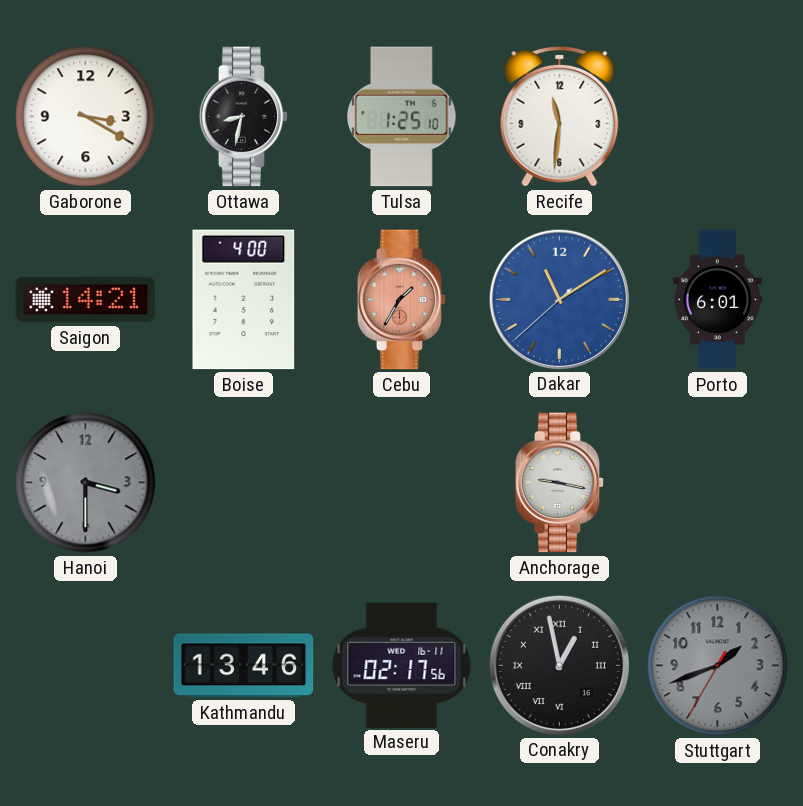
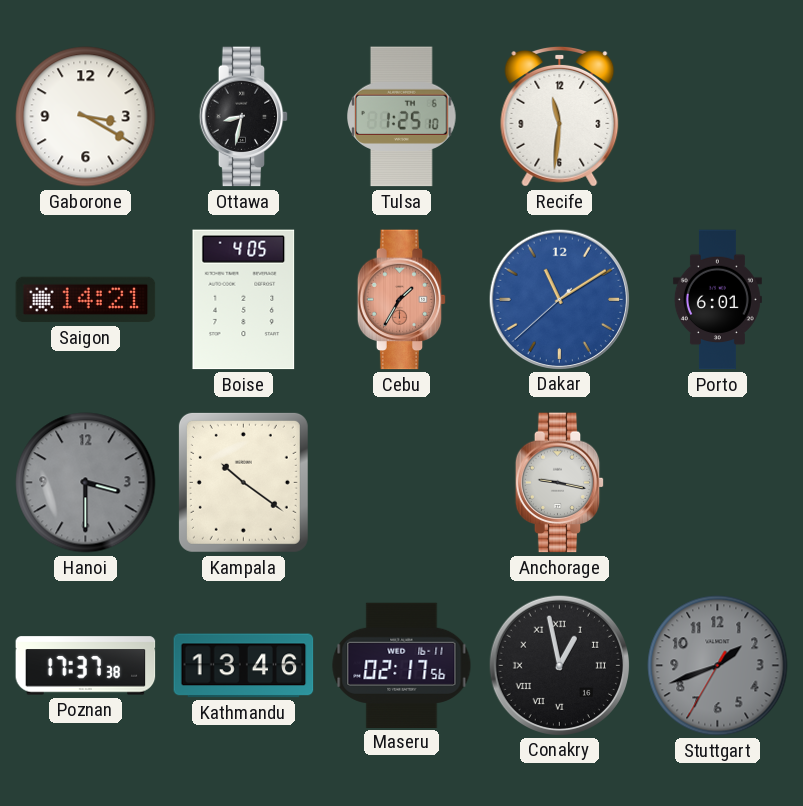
Boise: 4:00 -> 4:05
Kampala: none -> 10:21
Poznan: none -> 17:37
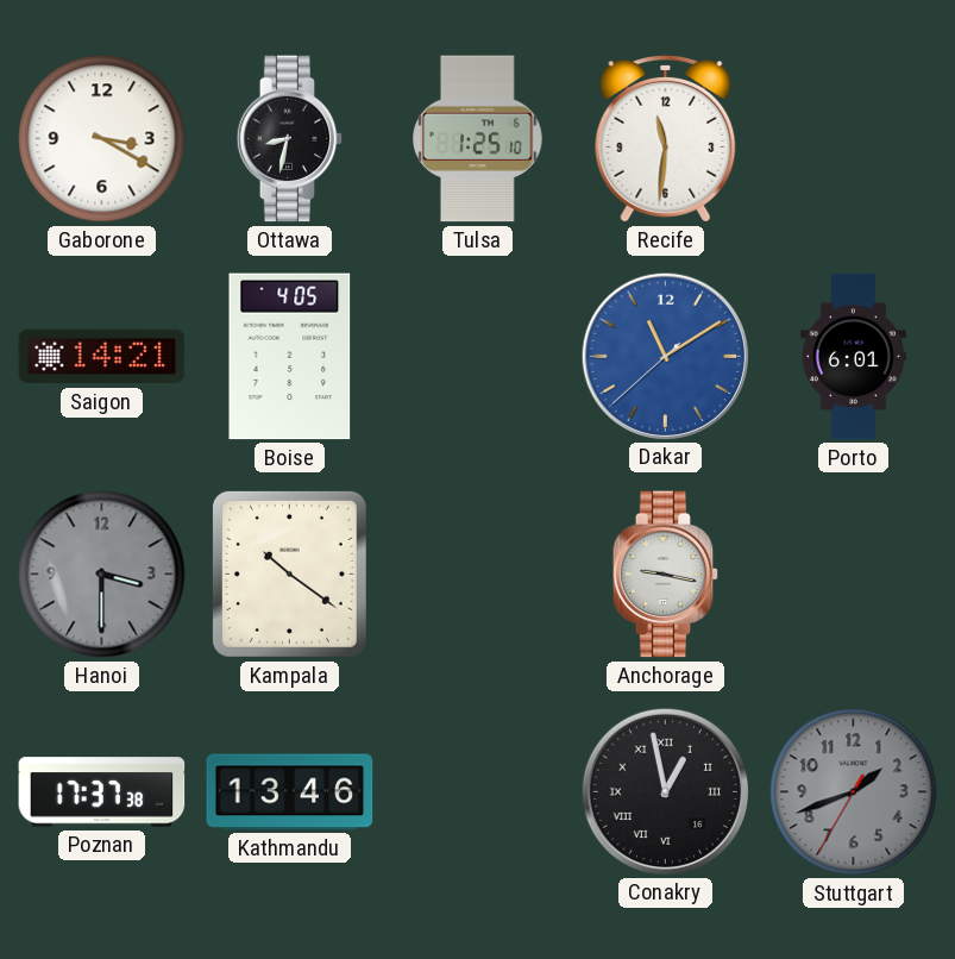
Cebu: 1:35 -> none
Maseru: 02:17 -> none
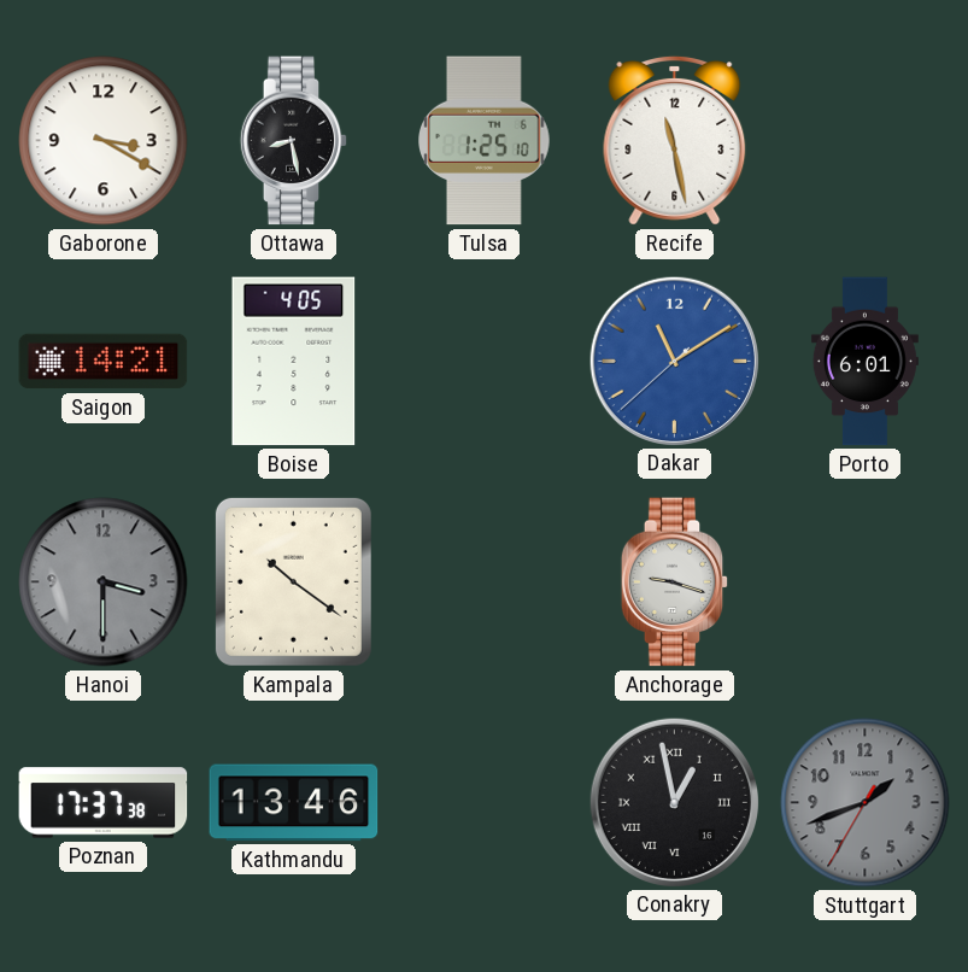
Ottawa: 8:32 -> 8:28
Recife: 11:31 -> 11:28
Anchorage: 9:17 -> 9:18
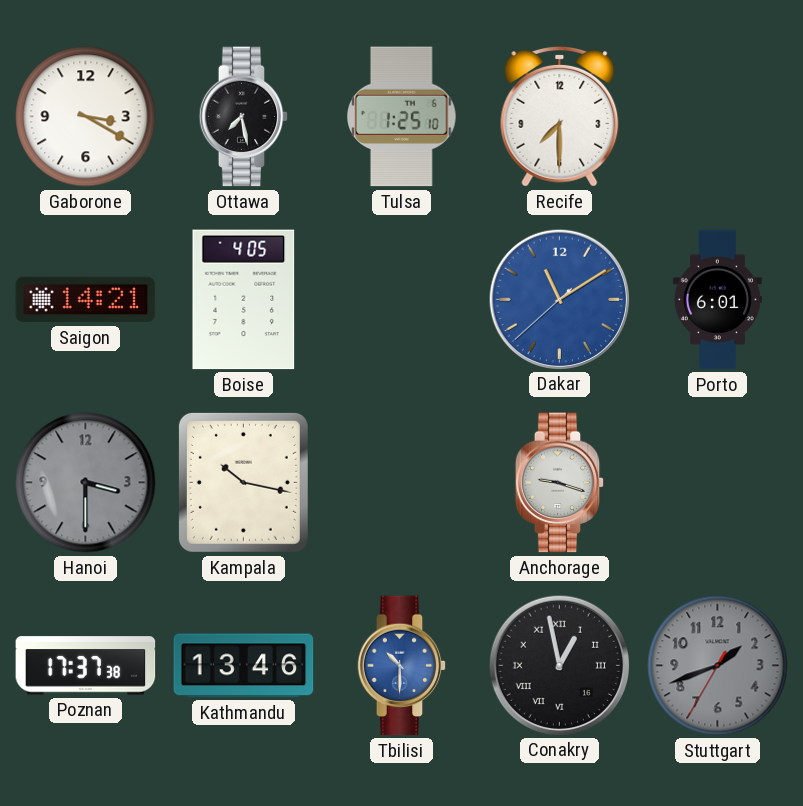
Ottawa: 8:28 -> 7:28
Recife: 11:28 -> 7:30
Kampala: 10:21 -> 10:17
Tbilisi: none -> 10:30
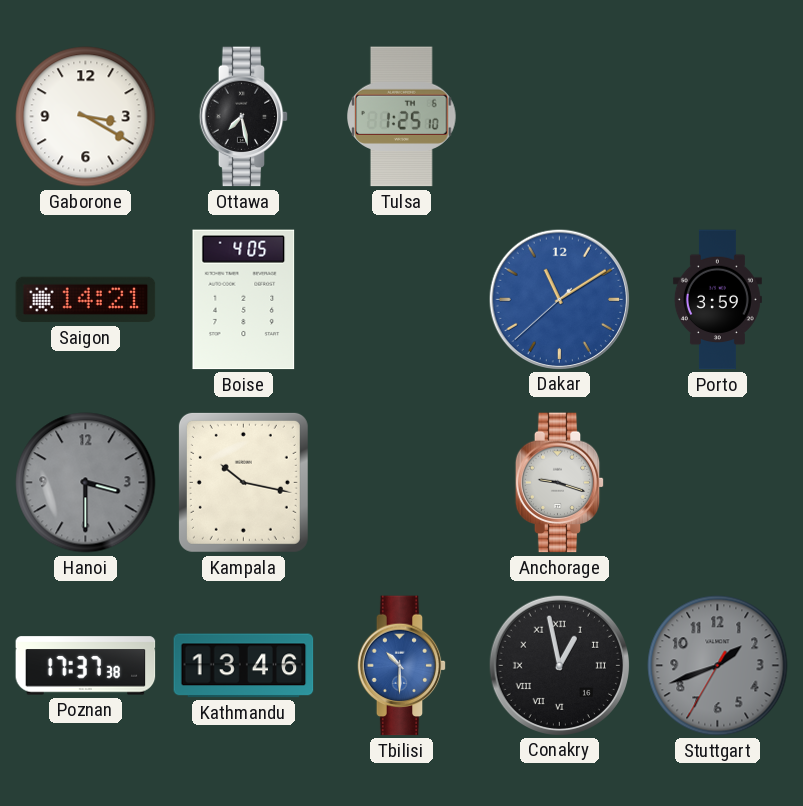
Recife: 7:30 -> none
Porto: 6:01 -> 3:59
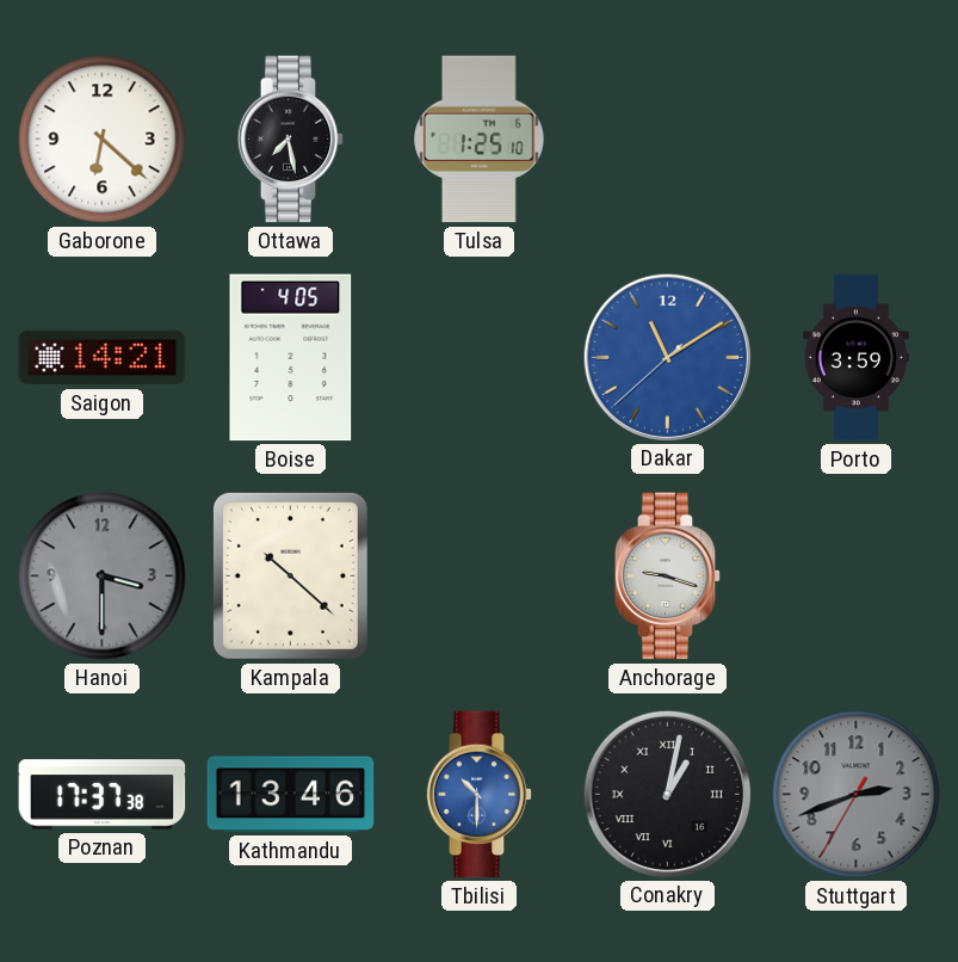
Gaborone: 3:20 -> 6:22
Kampala: 10:17 -> 10:22
Conakry: 12:58 -> 1:02
Stuttgart: 1:41 -> 2:41
